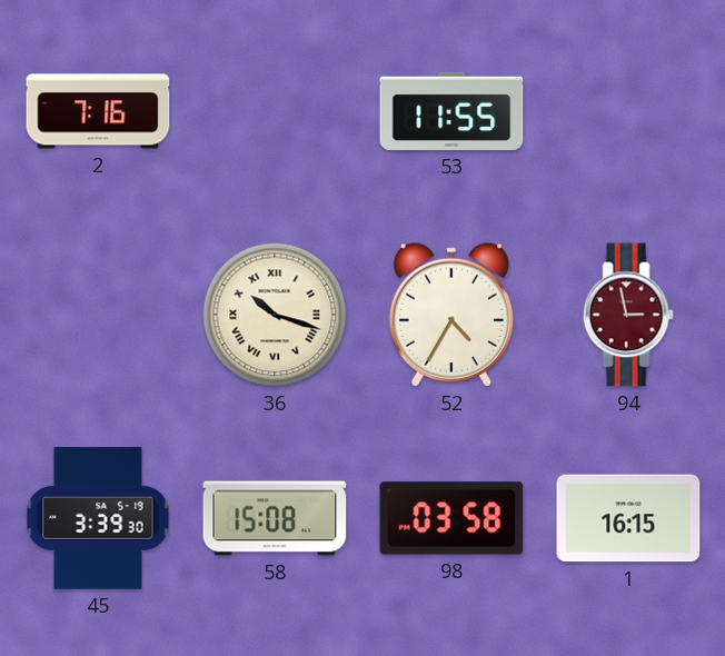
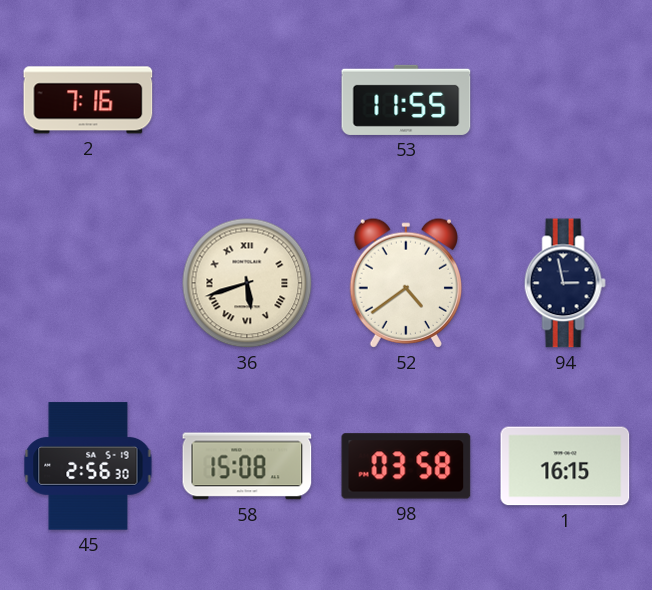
36: 10:18 -> 5:42
52: 4:35 -> 4:39
94 dial: burgundy -> navy
45: 3:39 -> 2:56
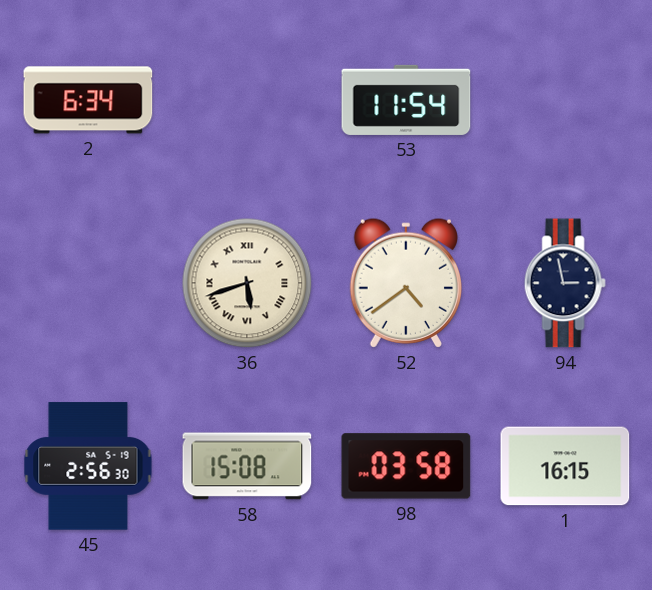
2: 7:16 -> 6:34
53: 11:55 -> 11:54
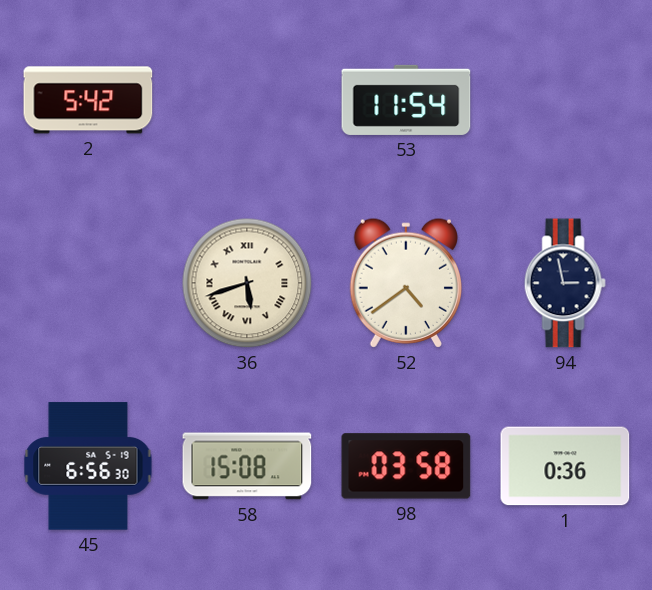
2: 6:34 -> 5:42
45: 2:56 -> 6:56
1: 16:15 -> 0:36
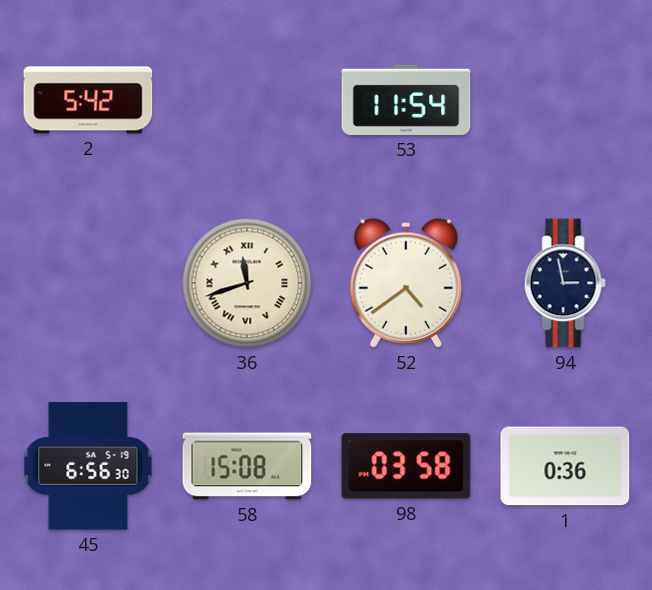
36: 5:42 -> 11:42
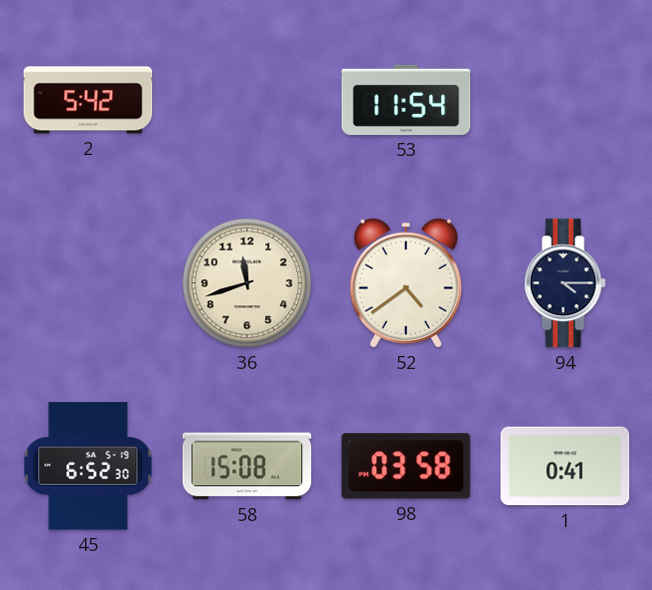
36 numerals: Roman -> Arabic
94: 2:58 -> 4:15
45: 6:56 -> 6:52
1: 0:36 -> 0:41
